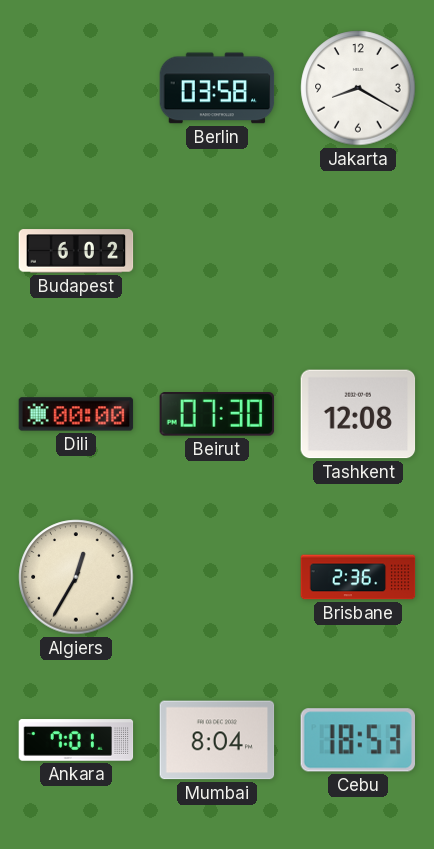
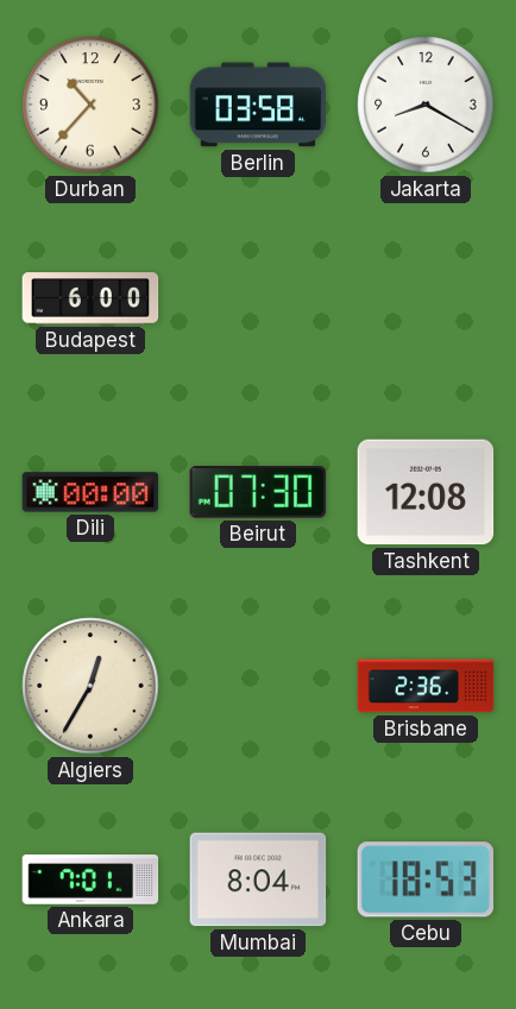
Durban: none -> 10:37
Budapest: 6:02 -> 6:00
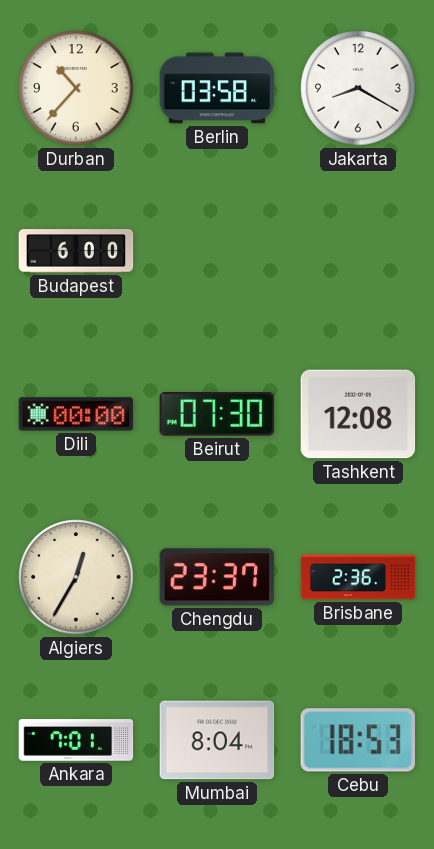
Chengdu: none -> 23:37
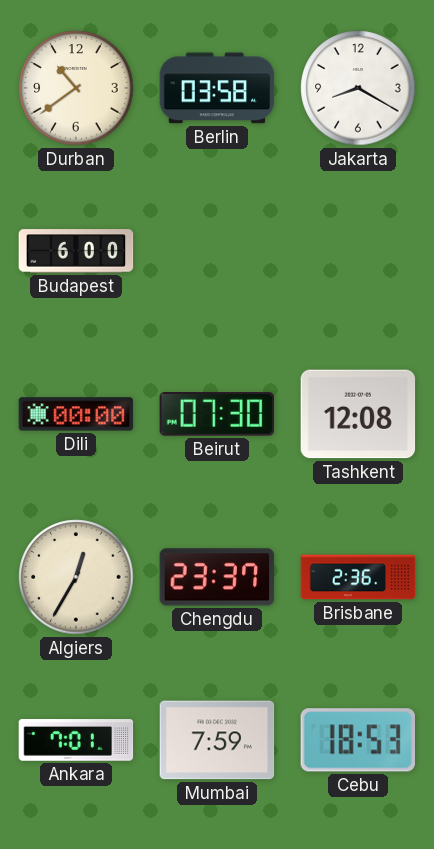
Durban: 10:37 -> 10:39
Mumbai: 8:04 -> 7:59
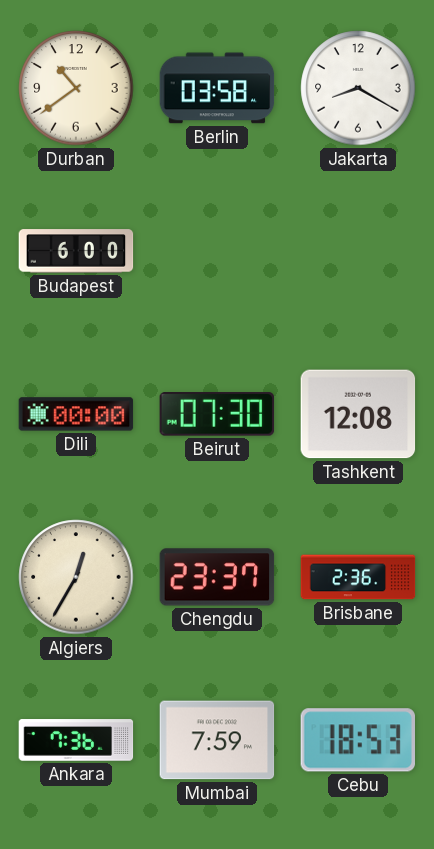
Ankara: 7:01 -> 7:36
